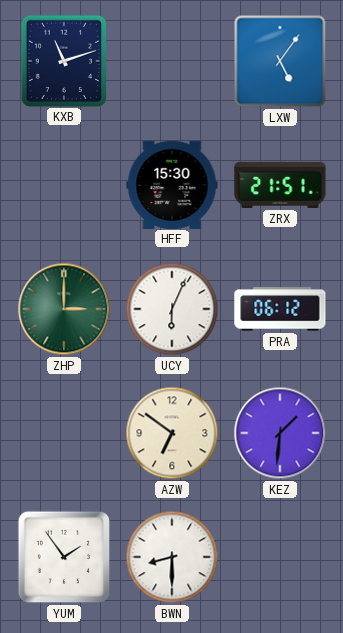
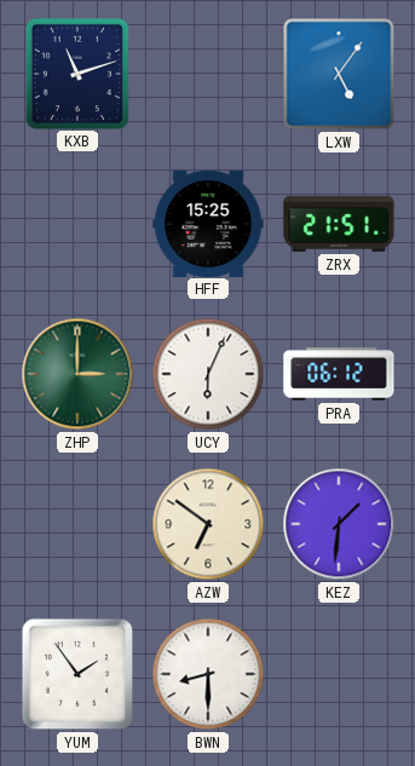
HFF: 15:30 -> 15:25
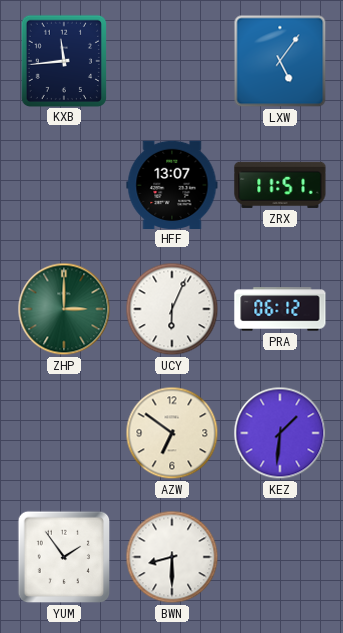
KXB: 11:12 -> 11:44
HFF: 15:25 -> 13:07
ZRX: 21:51 -> 11:51
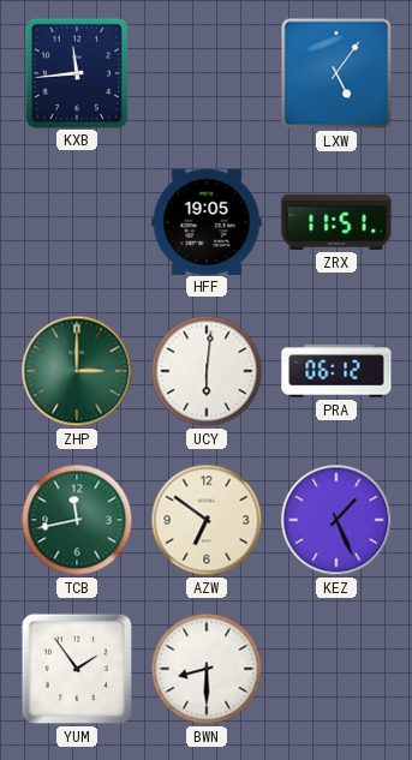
HFF: 13:07 -> 19:05
UCY: 6:04 -> 6:01
TCB: none -> 11:43
KEZ: 1:31 -> 1:26
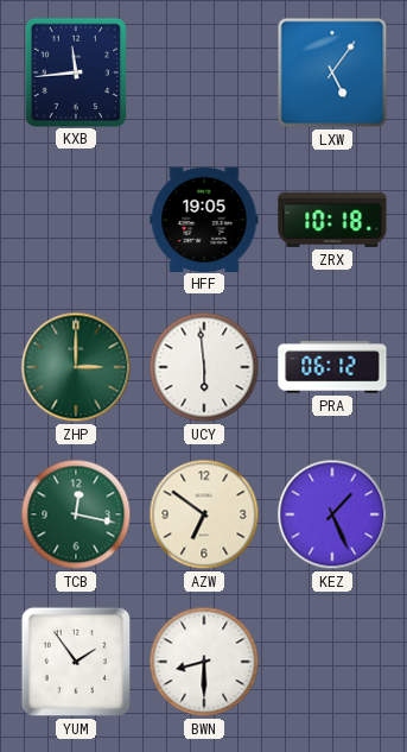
ZRX: 11:51 -> 10:18
UCY: 6:01 -> 5:59
TCB: 11:43 -> 12:17
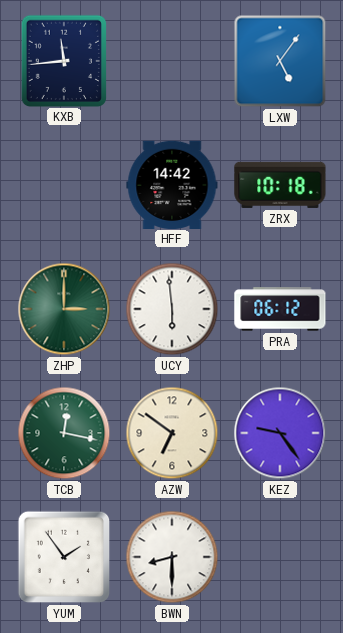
HFF: 19:05 -> 14:42
KEZ: 1:26 -> 9:24
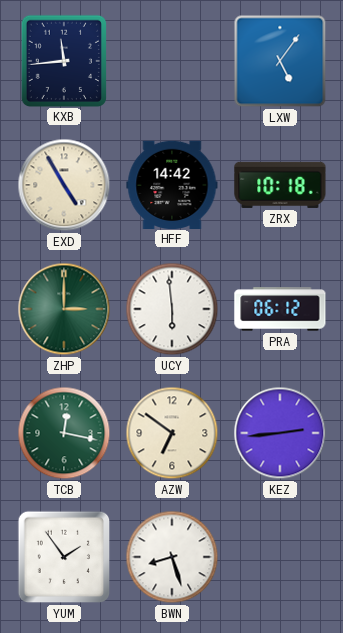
EXD: none -> 4:55
KEZ: 9:24 -> 2:44
BWN: 8:30 -> 8:27
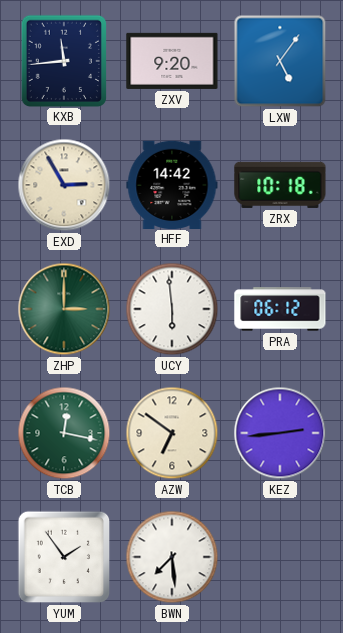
ZXV: none -> 9:20
EXD: 4:55 -> 2:55
BWN: 8:27 -> 7:29
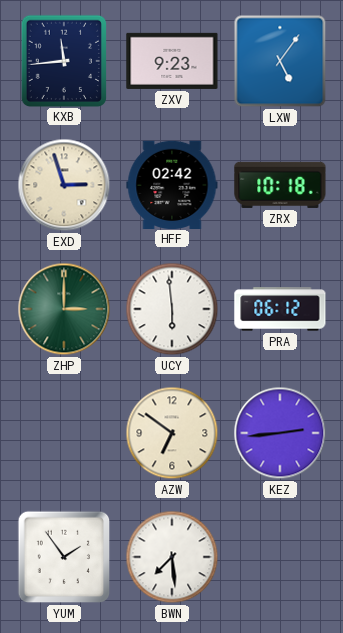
ZXV: 9:20 -> 9:23
EXD: 2:55 -> 2:57
HFF: 14:42 -> 02:42
TCB: 12:17 -> none
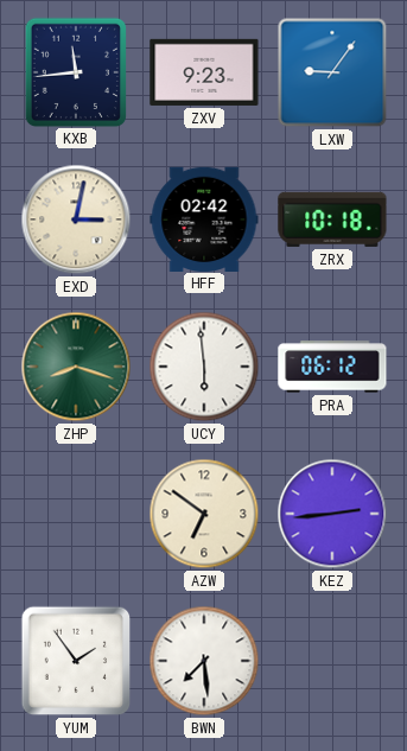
LXW: 5:06 -> 9:06
EXD: 2:57 -> 3:02
ZHP: 3:00 -> 8:18
